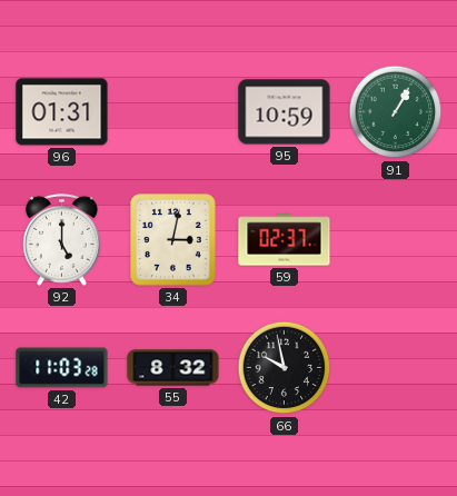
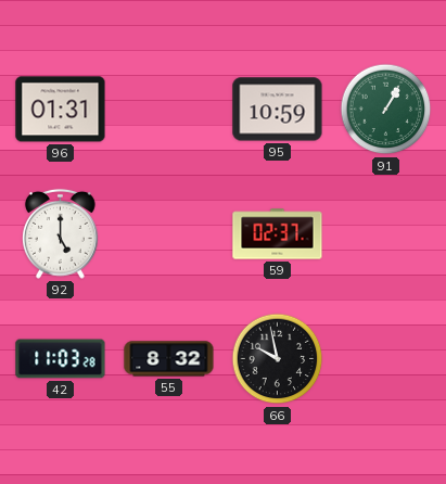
34: 3:02 -> none
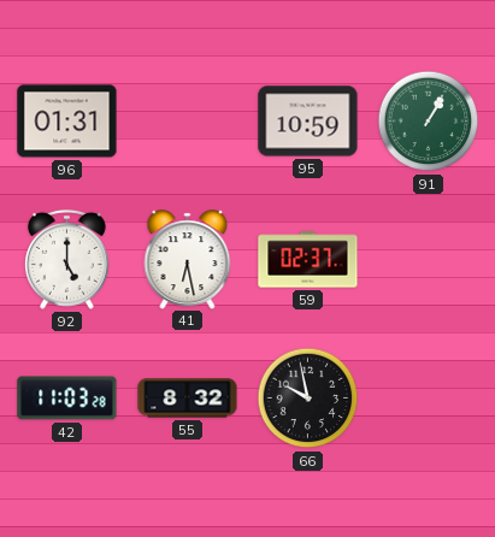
41: none -> 6:28
